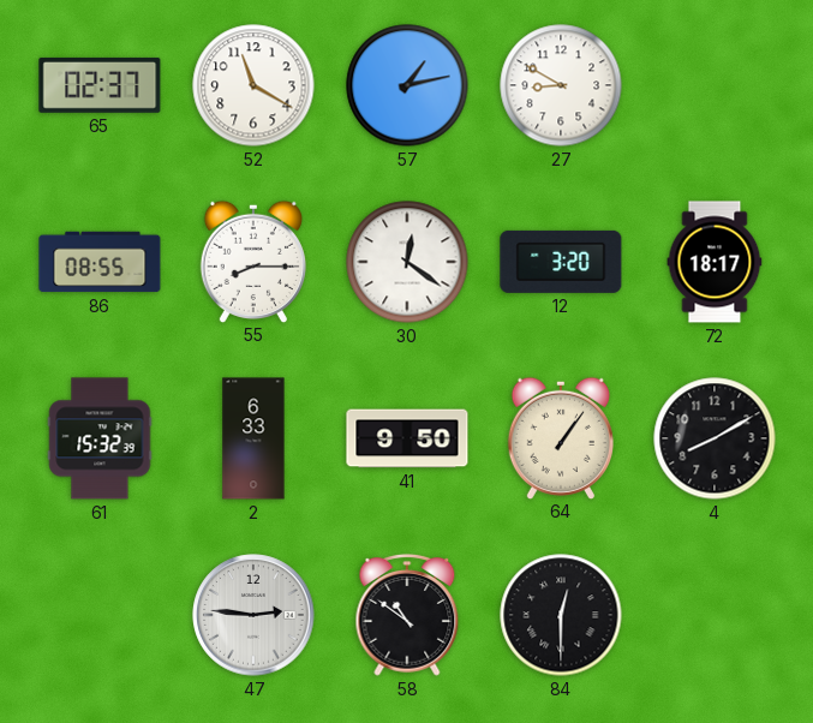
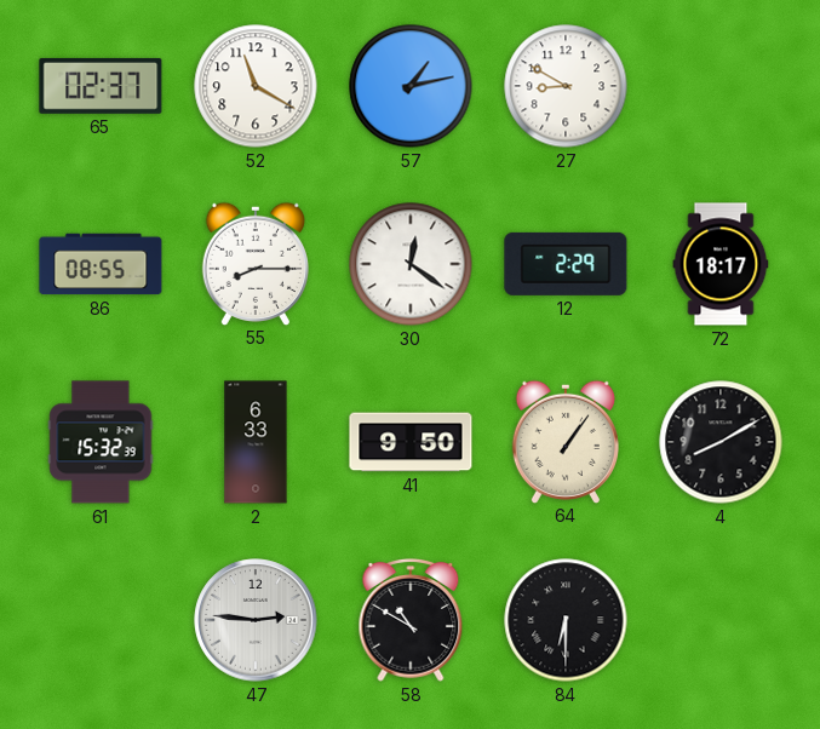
12: 3:20 -> 2:29
58: 10:51 -> 10:50
84: 12:30 -> 6:30
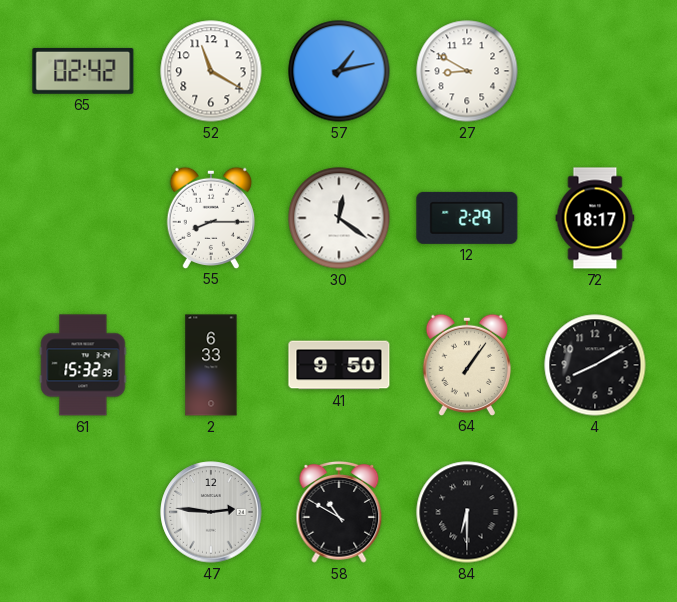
65: 02:37 -> 02:42
86: 08:55 -> none
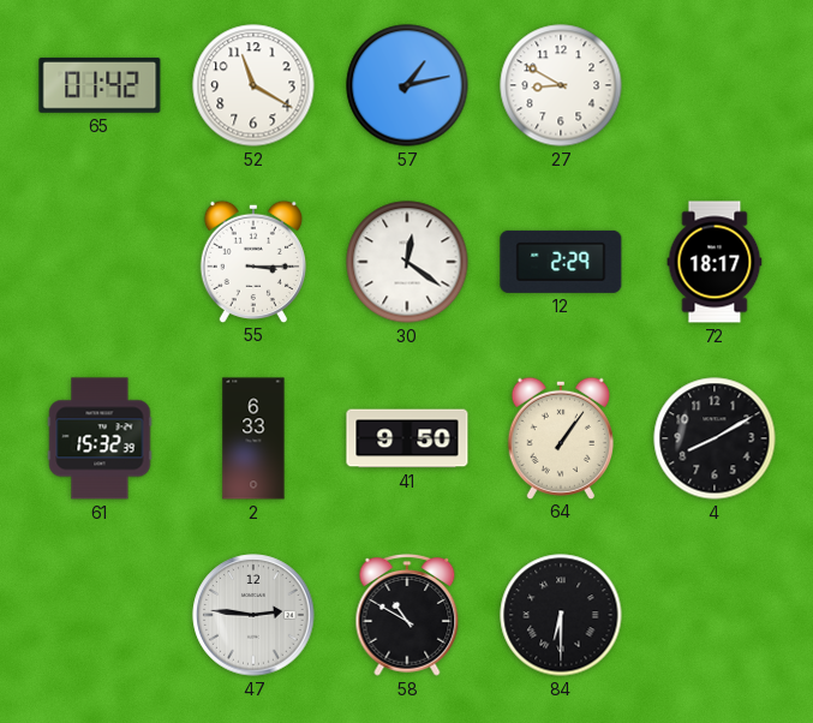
65: 02:42 -> 01:42
55: 8:15 -> 3:15
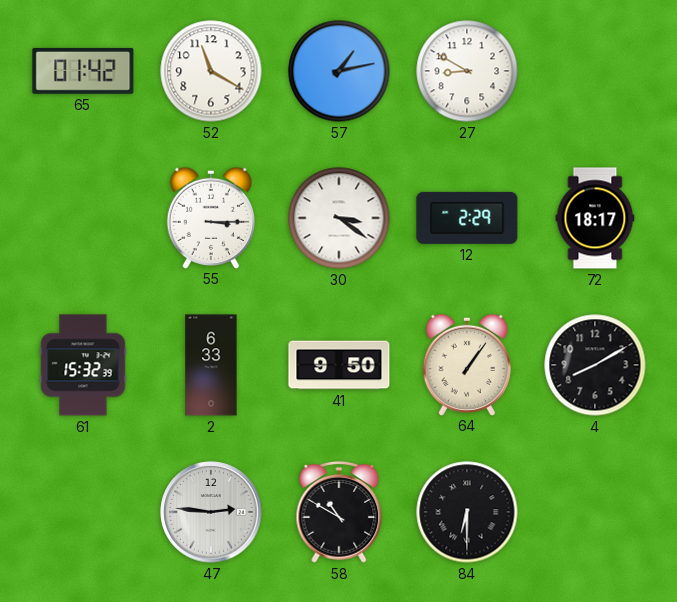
30: 12:21 -> 3:21
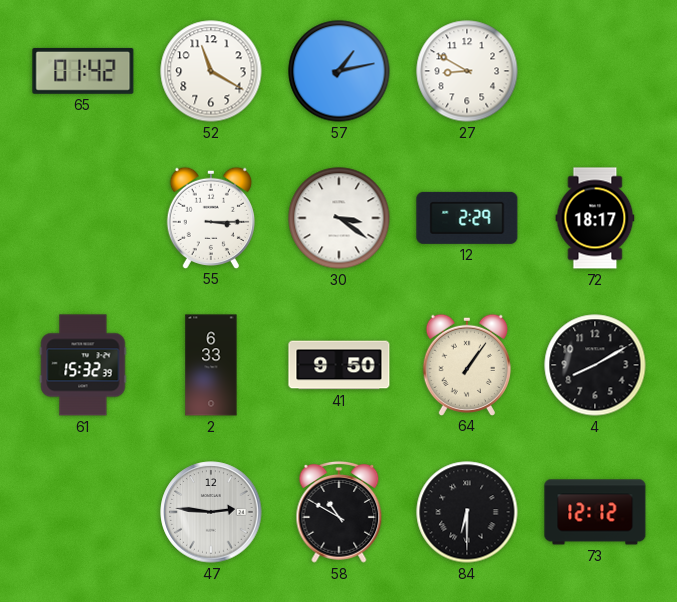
73: none -> 12:12
